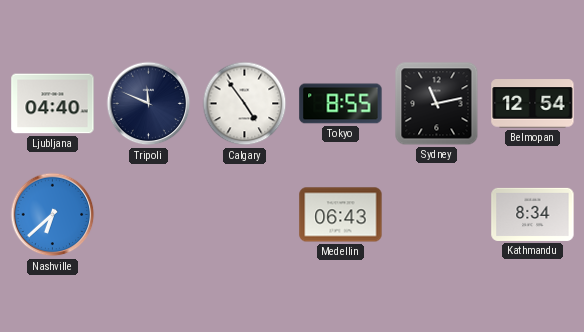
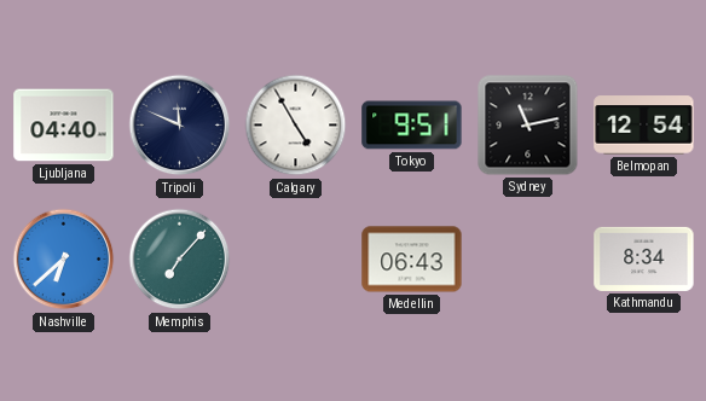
Calgary: 4:54 -> 4:55
Tokyo: 8:55 -> 9:51
Memphis: none -> 7:07
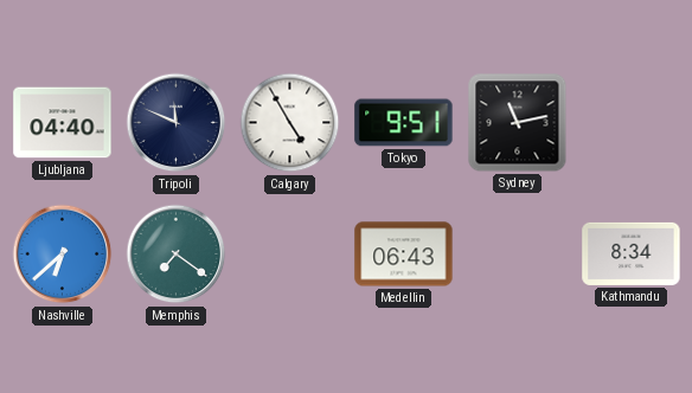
Belmopan: 12:54 -> none
Memphis: 7:07 -> 7:21
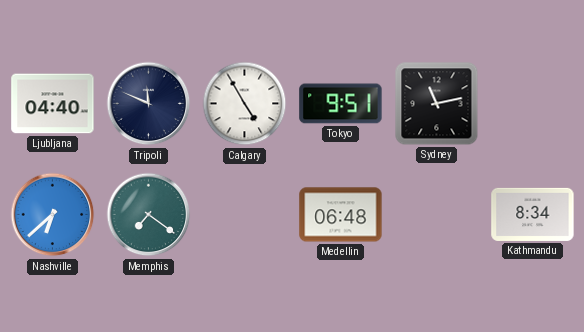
Medellin: 06:43 -> 06:48
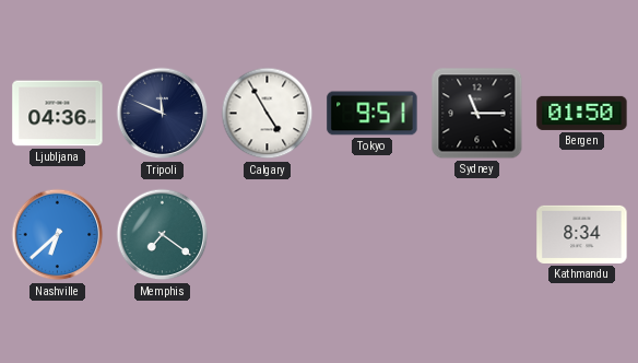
Ljubljana: 04:40 -> 04:36
Sydney: 11:13 -> 11:15
Bergen: none -> 01:50
Medellin: 06:48 -> none
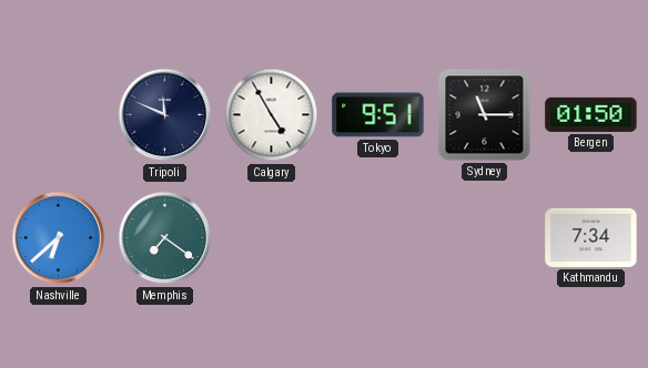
Ljubljana: 04:36 -> none
Kathmandu: 8:34 -> 7:34
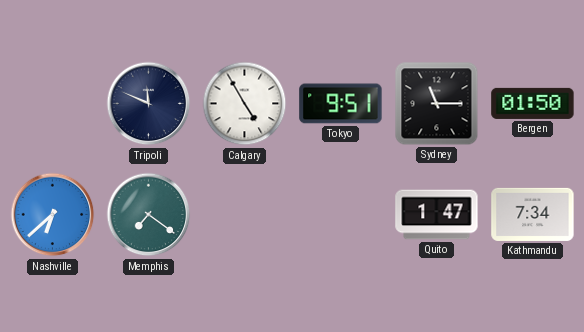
Quito: none -> 1:47
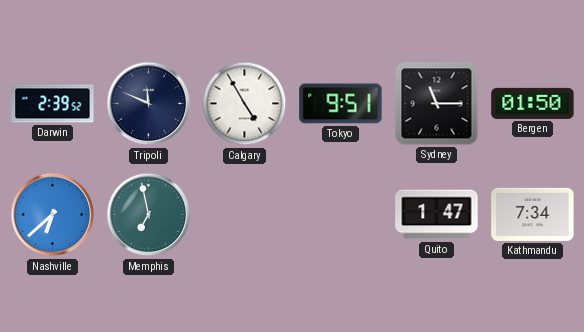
Darwin: none -> 2:39
Memphis: 7:21 -> 6:58
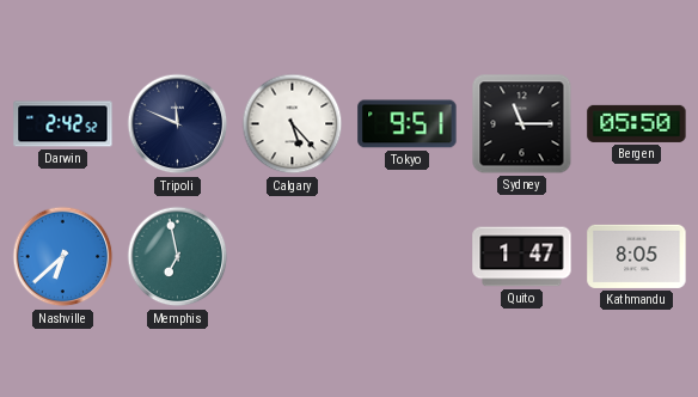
Darwin: 2:39 -> 2:42
Calgary: 4:55 -> 5:23
Bergen: 01:50 -> 05:50
Kathmandu: 7:34 -> 8:05
